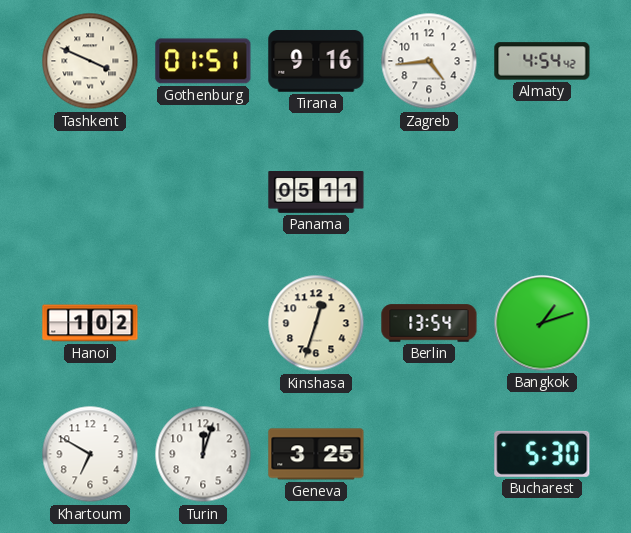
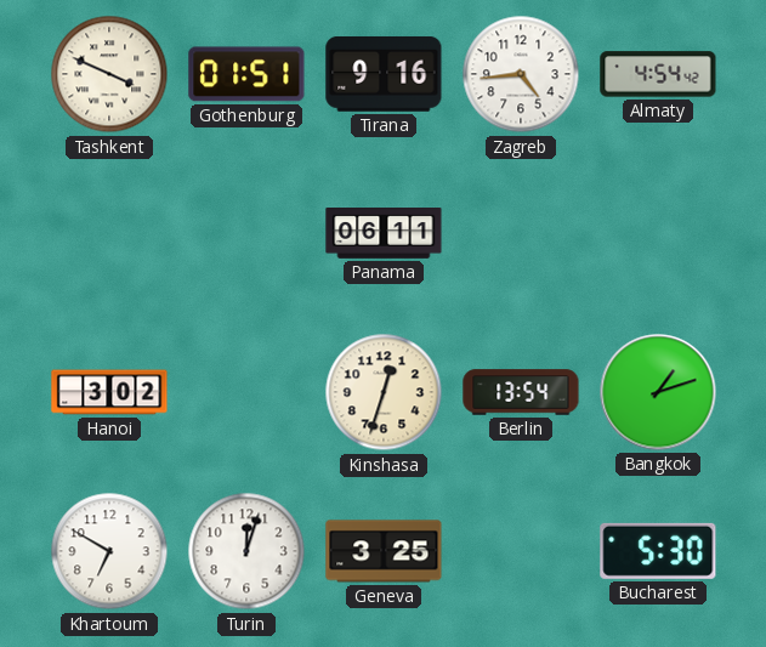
Panama: 05:11 -> 06:11
Hanoi: 1:02 -> 3:02
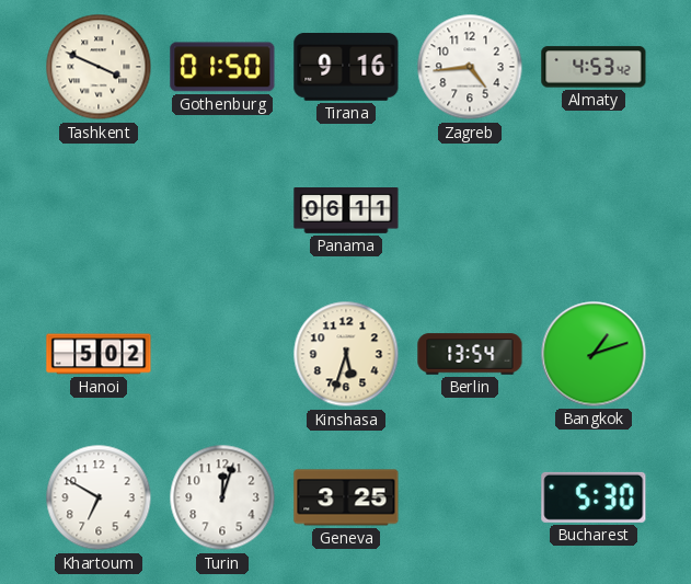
Gothenburg: 01:51 -> 01:50
Almaty: 4:54 -> 4:53
Hanoi: 3:02 -> 5:02
Kinshasa: 12:33 -> 5:33
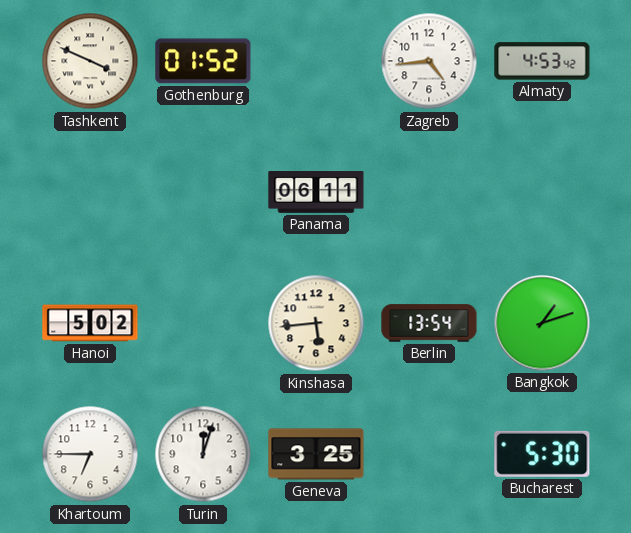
Gothenburg: 01:50 -> 01:52
Tirana: 9:16 -> none
Kinshasa: 5:33 -> 5:44
Khartoum: 6:50 -> 6:45
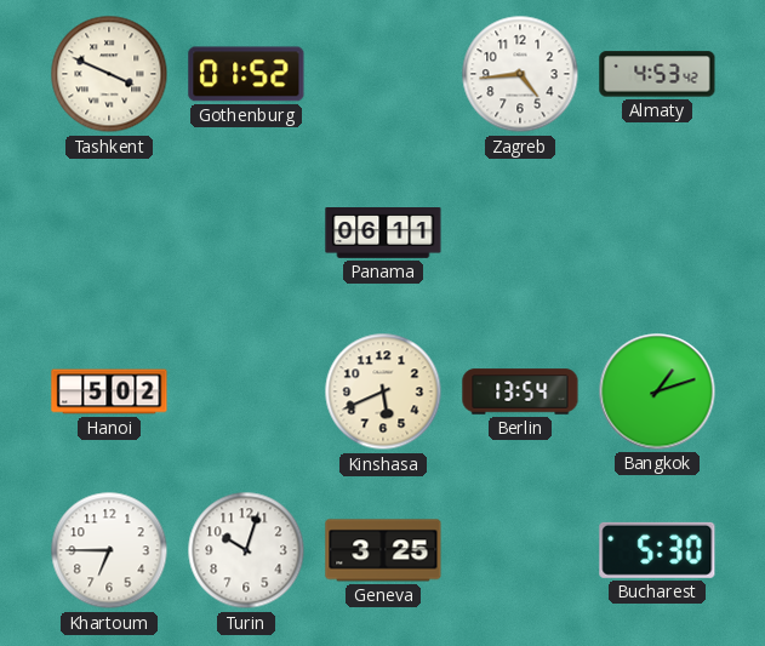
Kinshasa: 5:44 -> 5:41
Turin: 12:03 -> 10:03
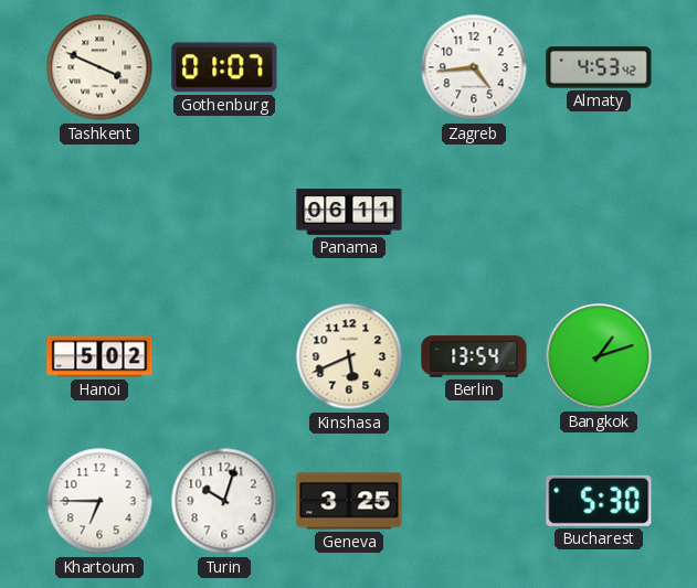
Gothenburg: 01:52 -> 01:07
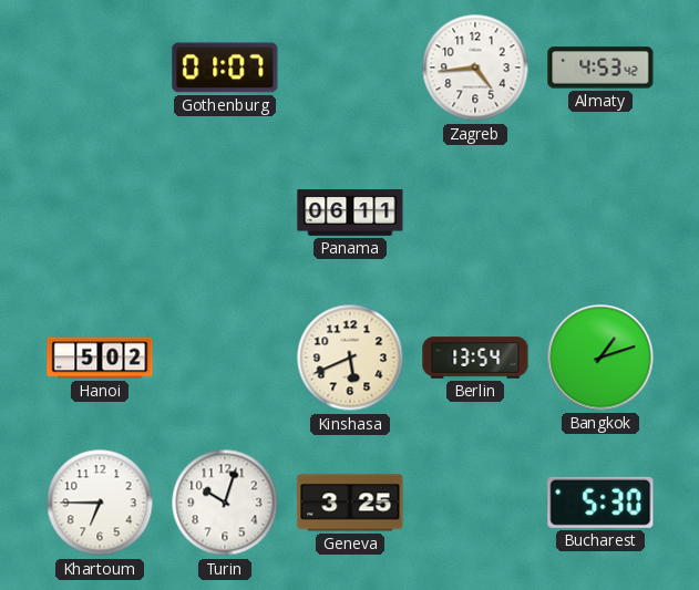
Tashkent: 3:49 -> none
